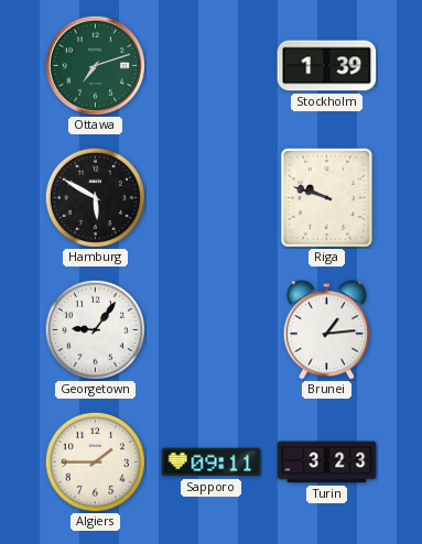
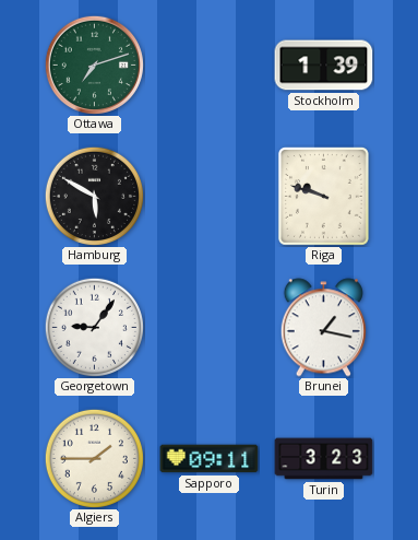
Brunei: 1:14 -> 1:17
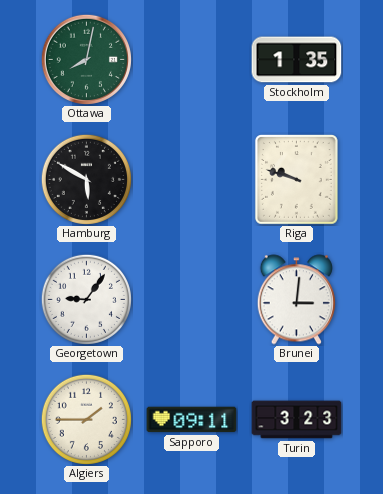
Ottawa: 7:12 -> 8:02
Stockholm: 1:39 -> 1:35
Brunei: 1:17 -> 3:01
